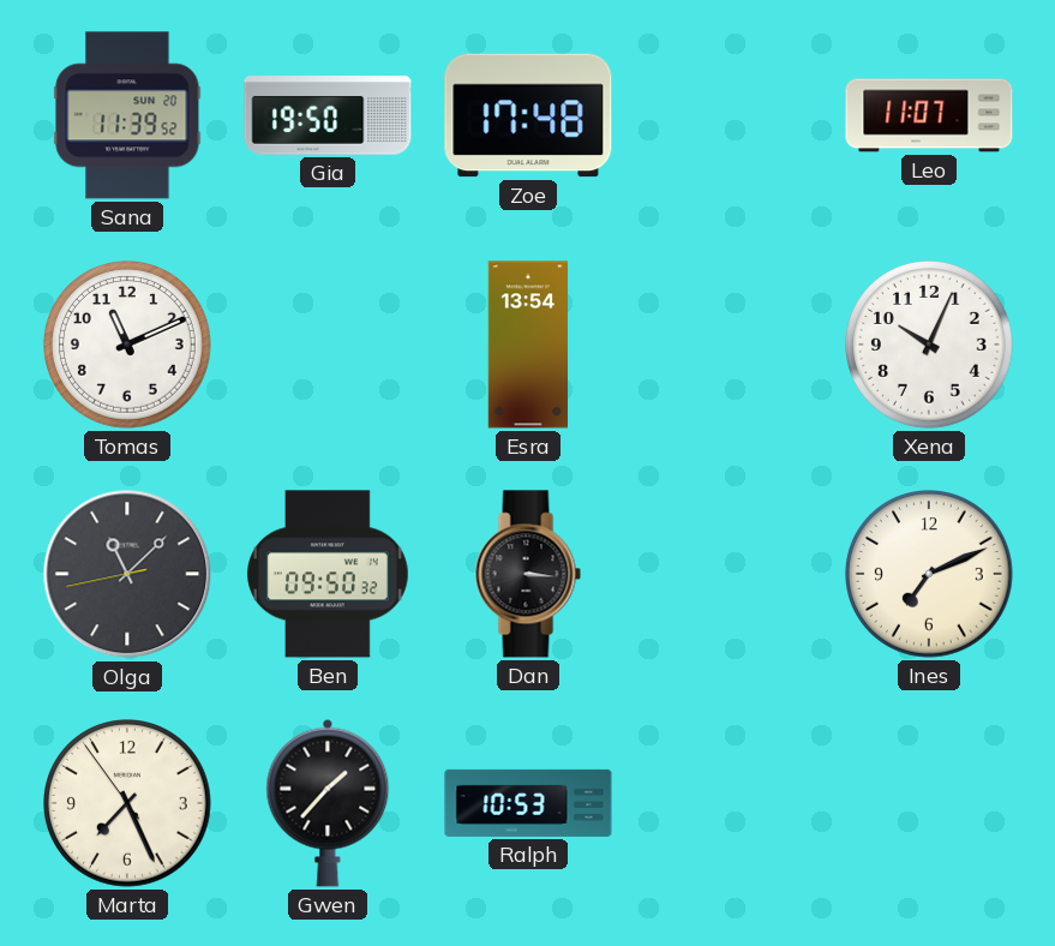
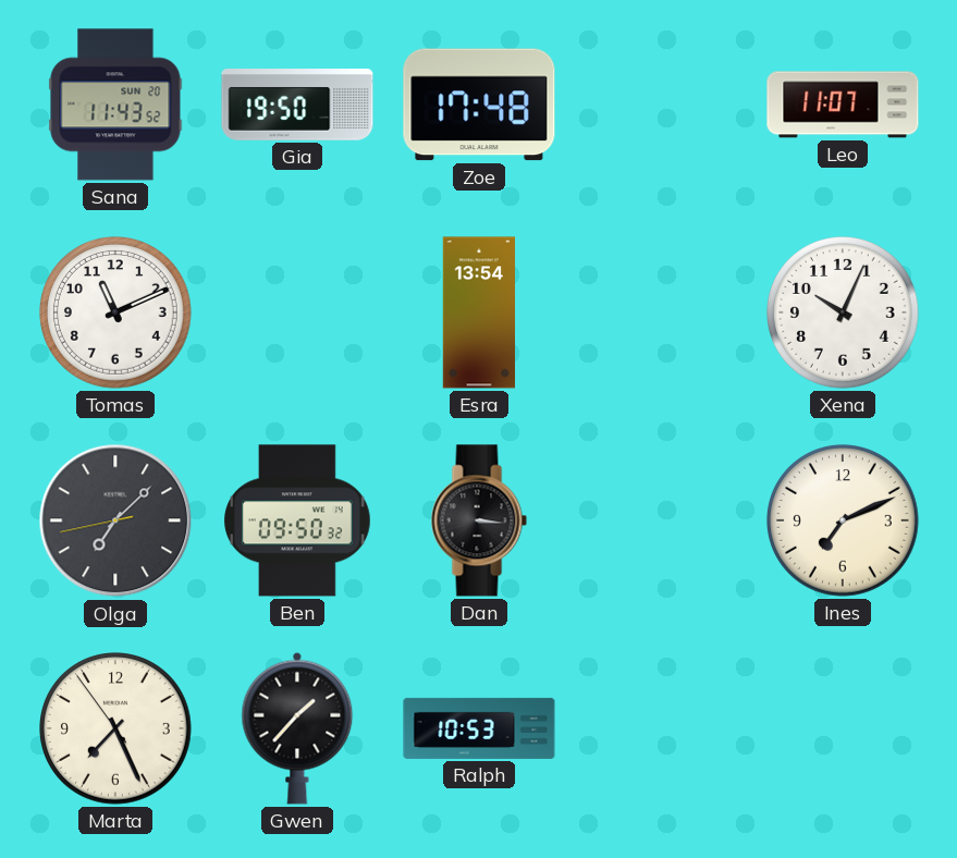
Sana: 11:39 -> 11:43
Olga: 11:07 -> 7:07
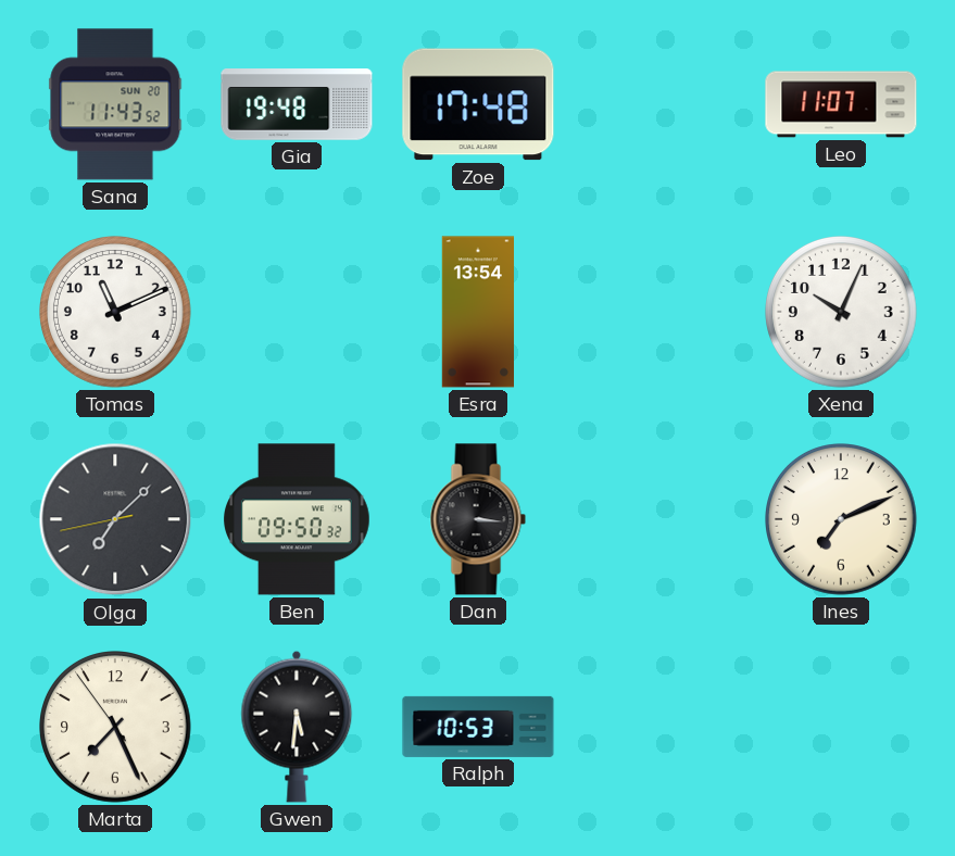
Gia: 19:50 -> 19:48
Gwen: 1:37 -> 5:31
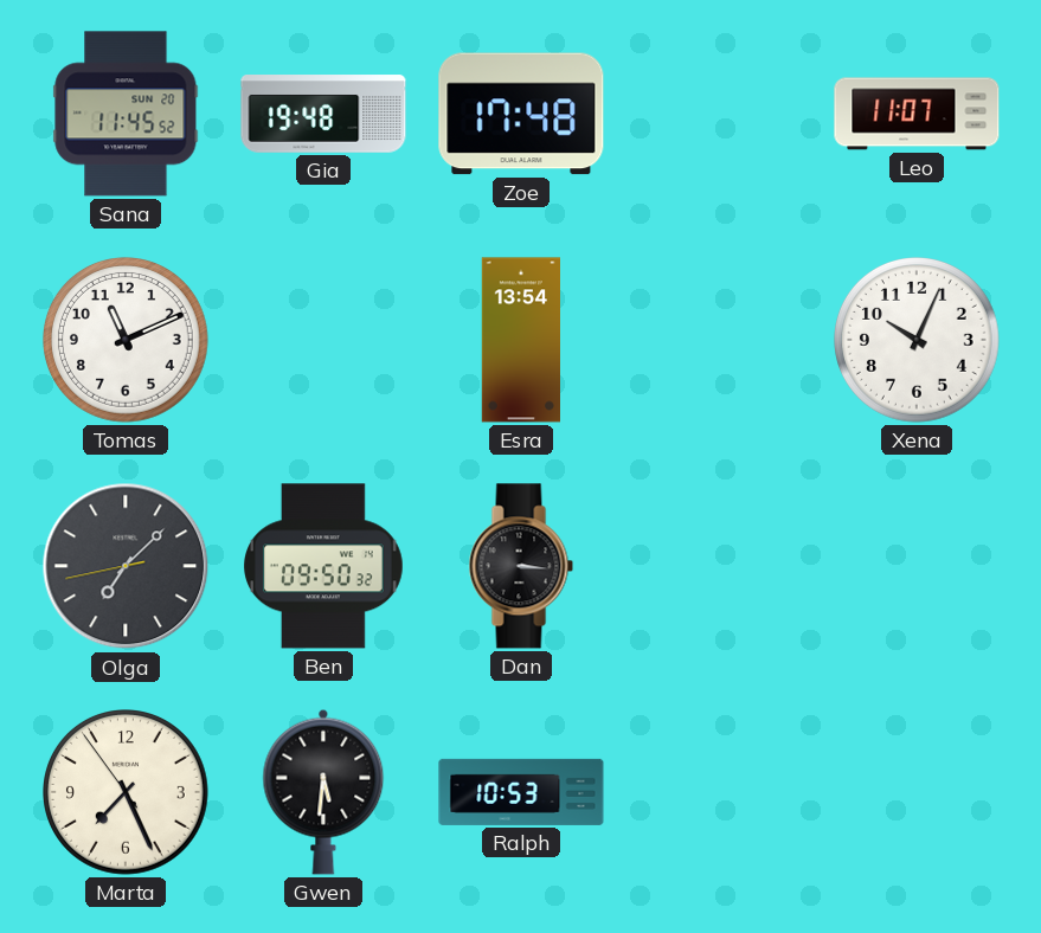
Sana: 11:43 -> 11:45
Ines: 7:11 -> none
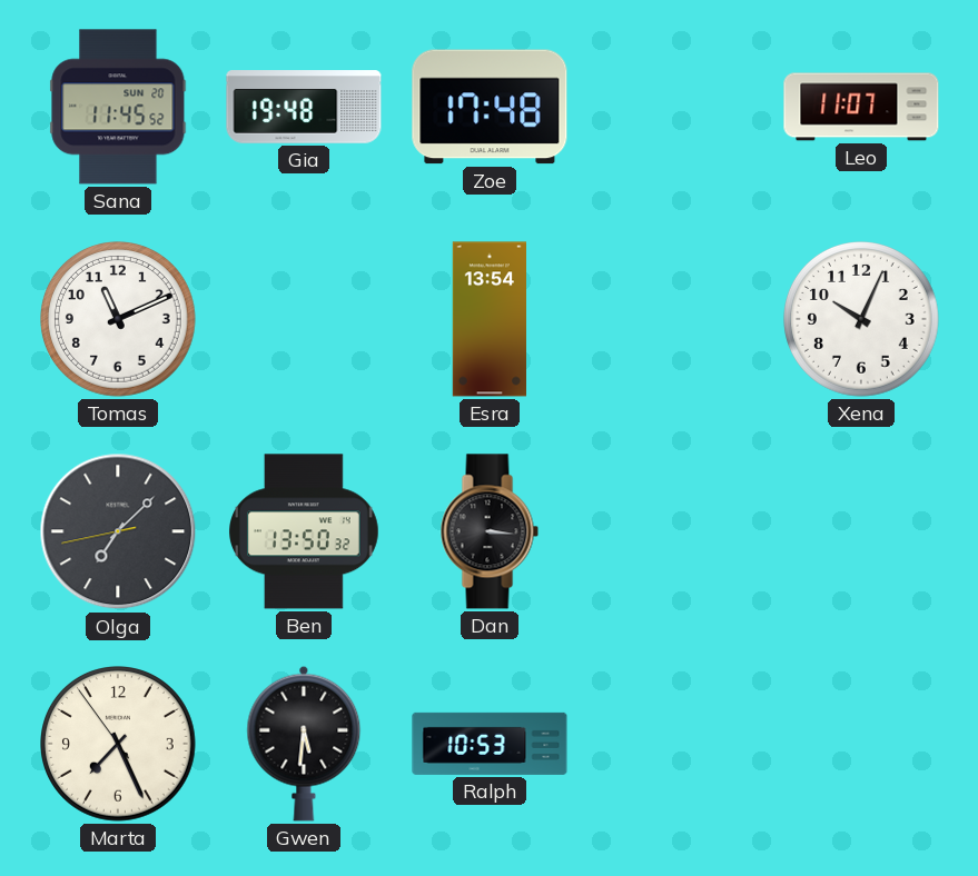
Ben: 09:50 -> 13:50
